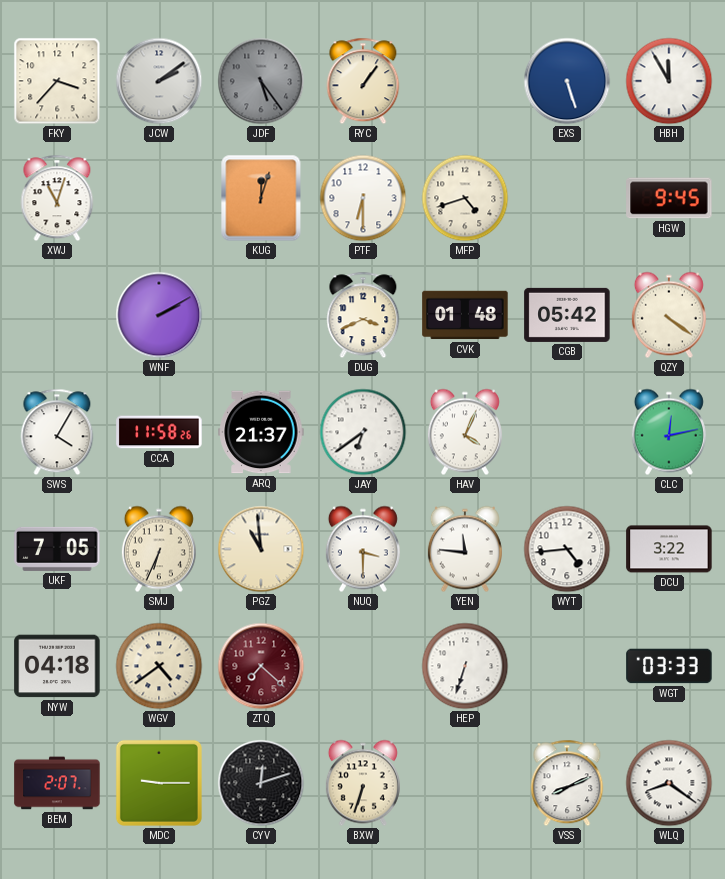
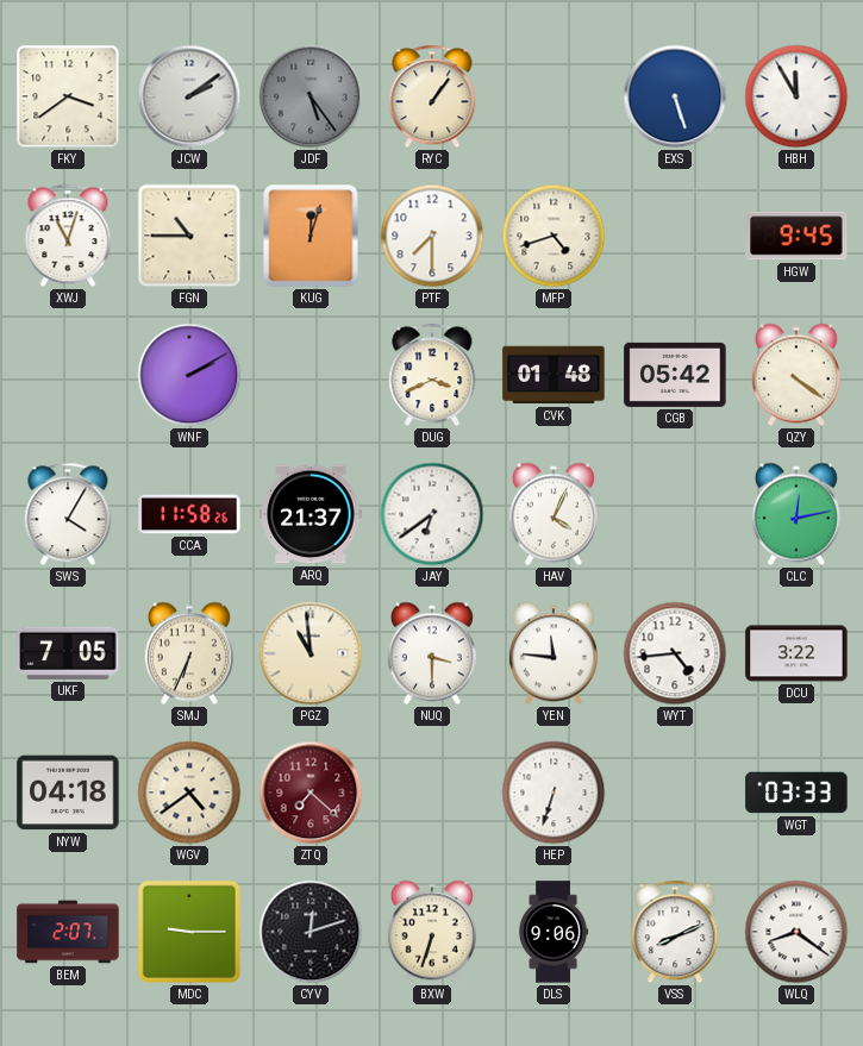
FKY: 3:37 -> 3:39
FGN: none -> 10:45
PTF: 6:30 -> 7:30
DLS: none -> 9:06
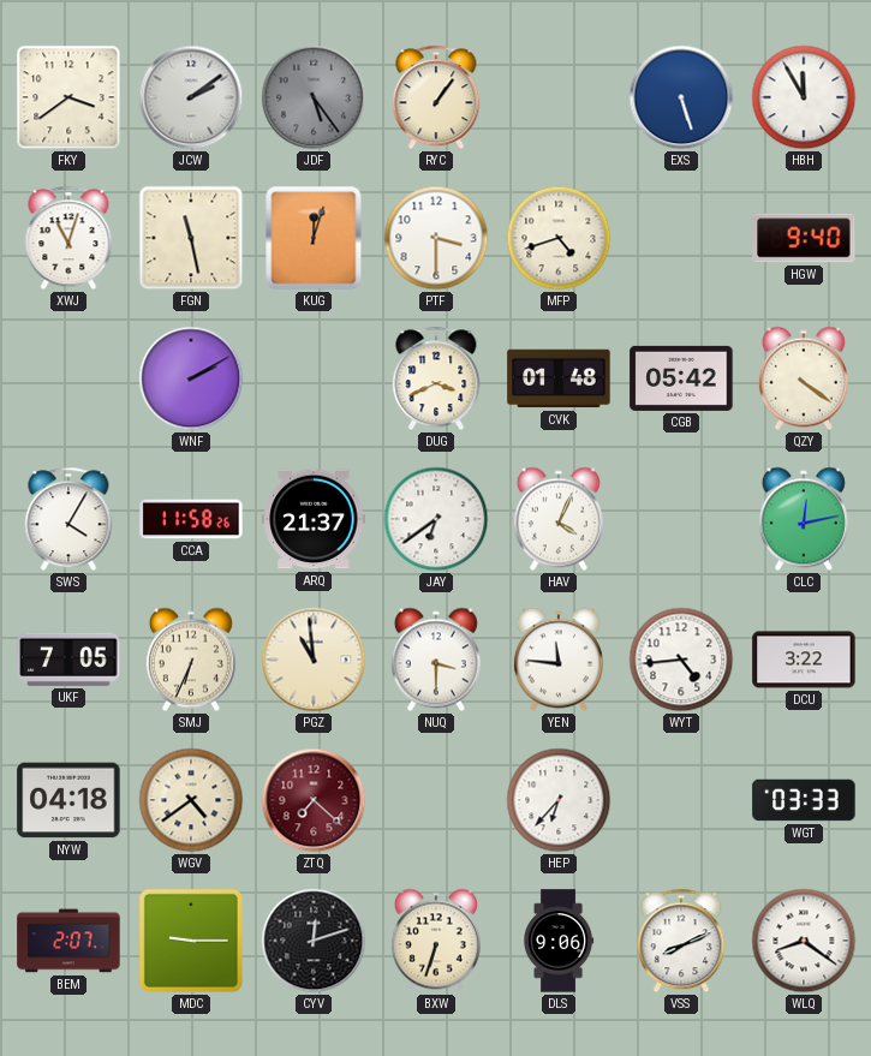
FGN: 10:45 -> 11:28
PTF: 7:30 -> 3:30
HGW: 9:45 -> 9:40
HEP: 6:33 -> 6:37
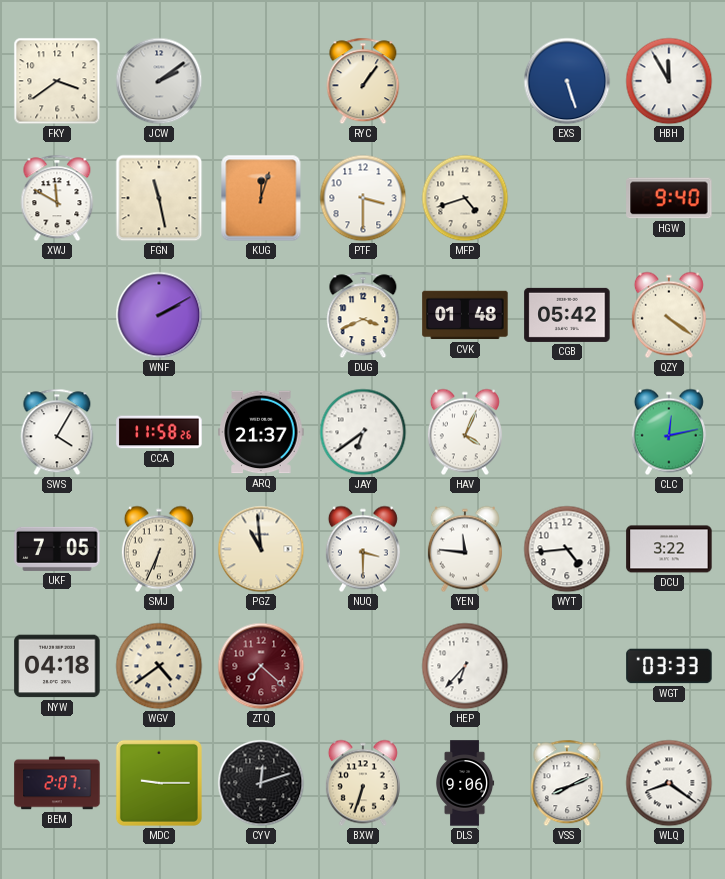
JDF: 5:24 -> none
XWJ: 11:03 -> 11:50
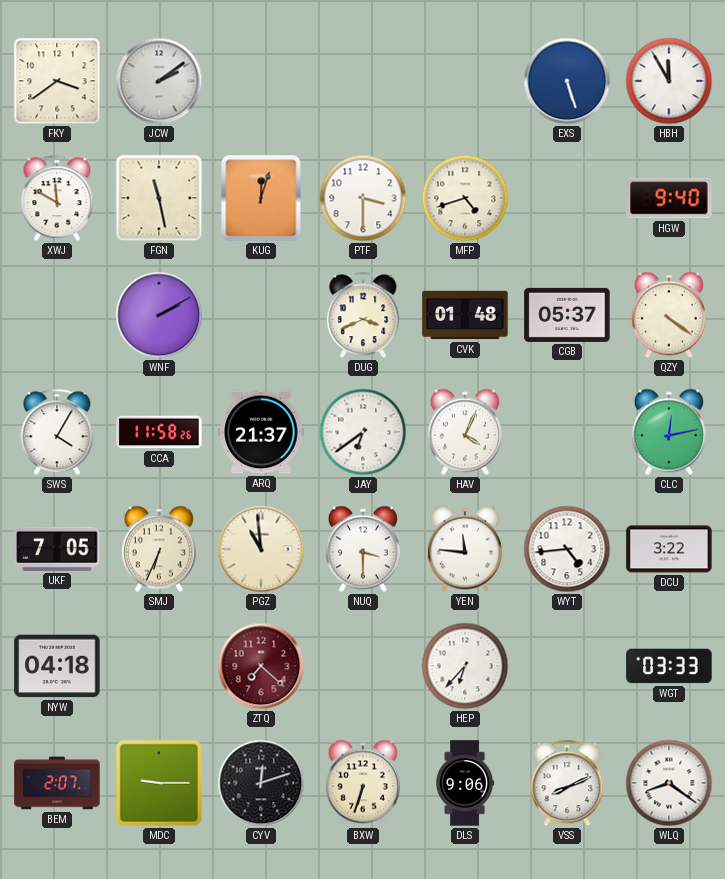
RYC: 1:06 -> none
CGB: 05:42 -> 05:37
WGV: 4:39 -> none
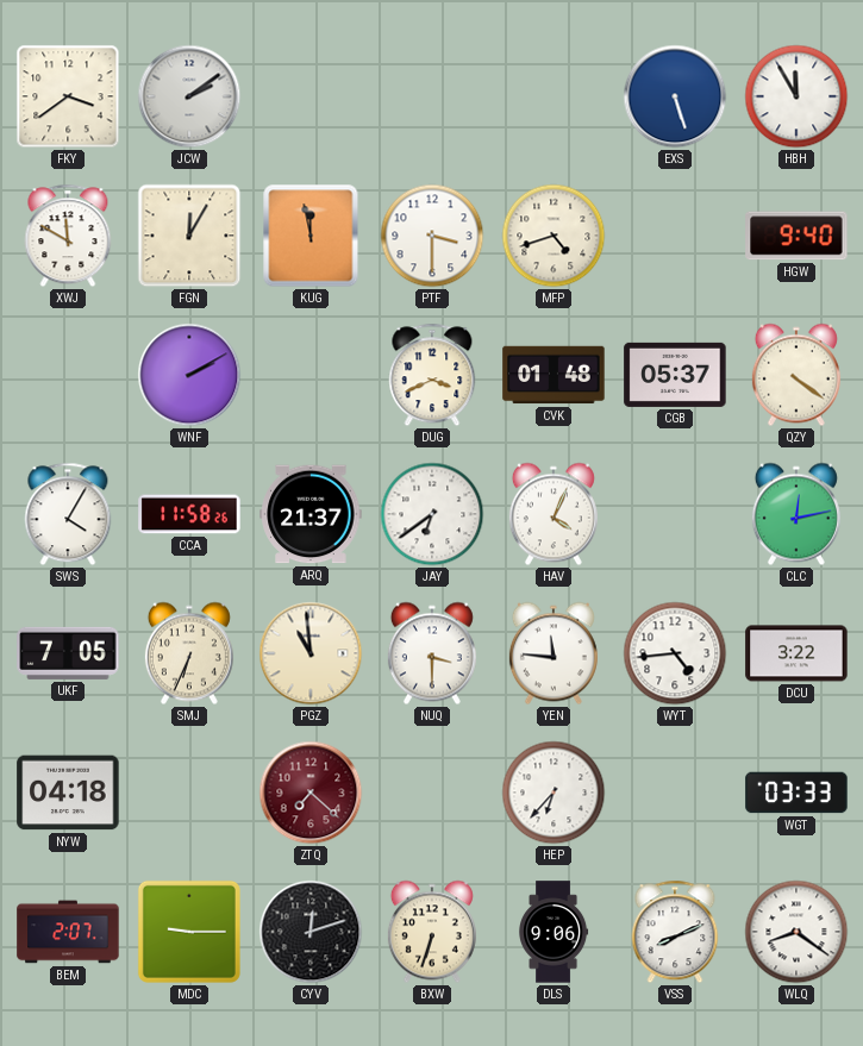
FGN: 11:28 -> 12:05
KUG: 12:03 -> 11:58
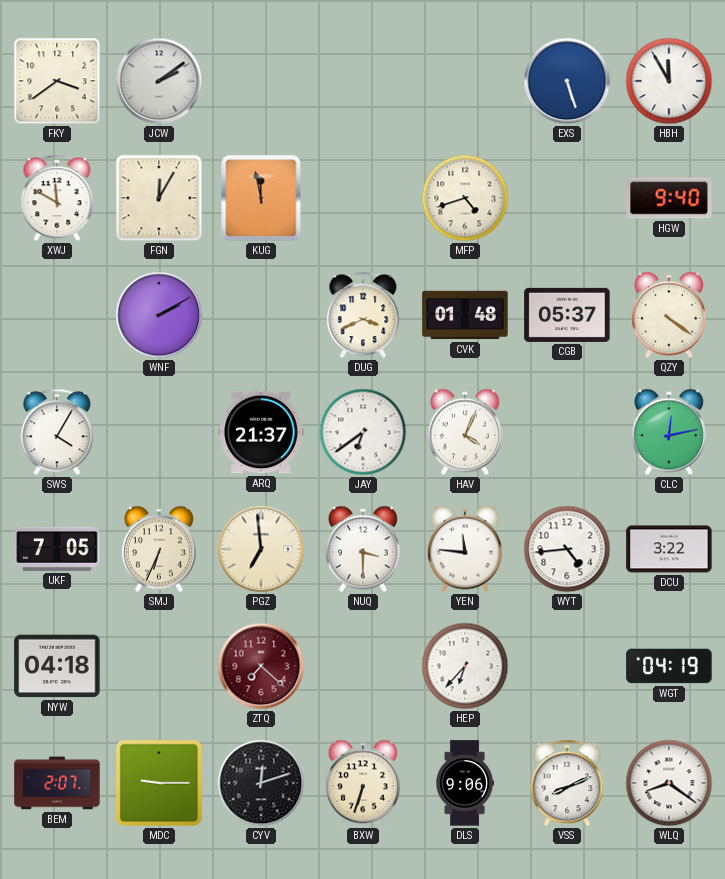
PTF: 3:30 -> none
CCA: 11:58 -> none
PGZ: 10:59 -> 6:59
WGT: 03:33 -> 04:19
